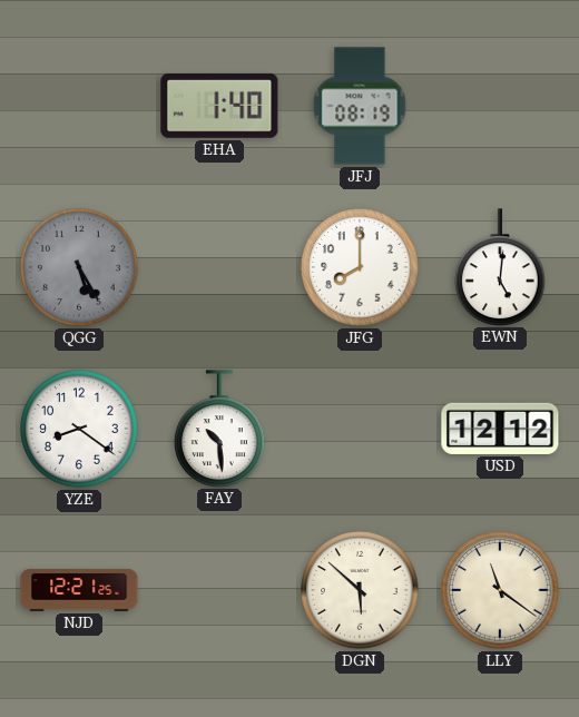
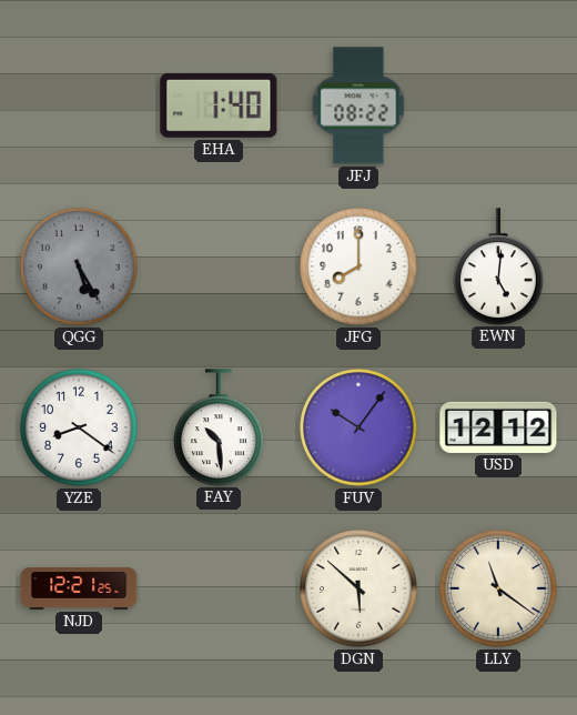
JFJ: 08:19 -> 08:22
FUV: none -> 10:06
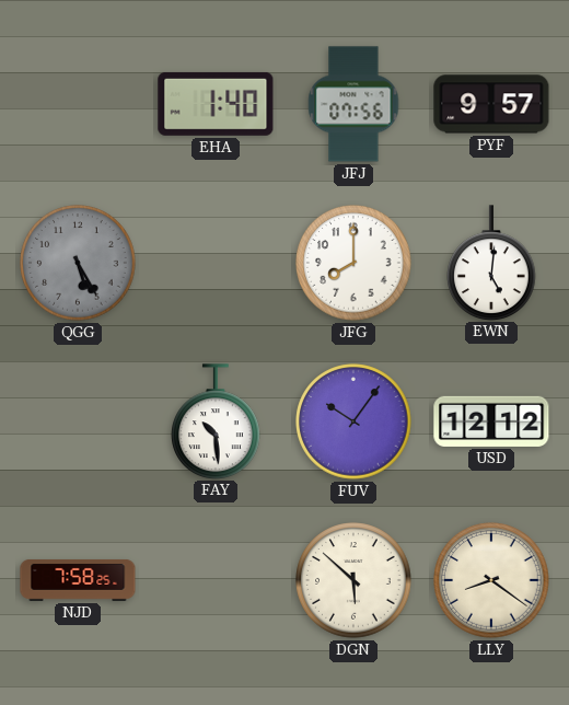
JFJ: 08:22 -> 07:56
PYF: none -> 9:57
YZE: 8:21 -> none
NJD: 12:21 -> 7:58
LLY: 11:21 -> 8:21
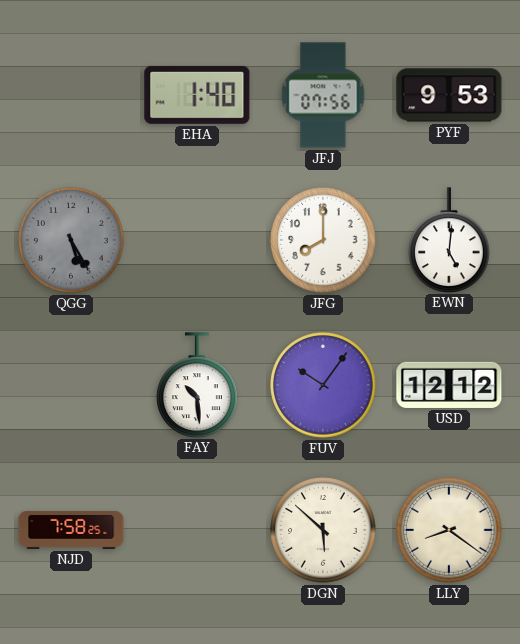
PYF: 9:57 -> 9:53
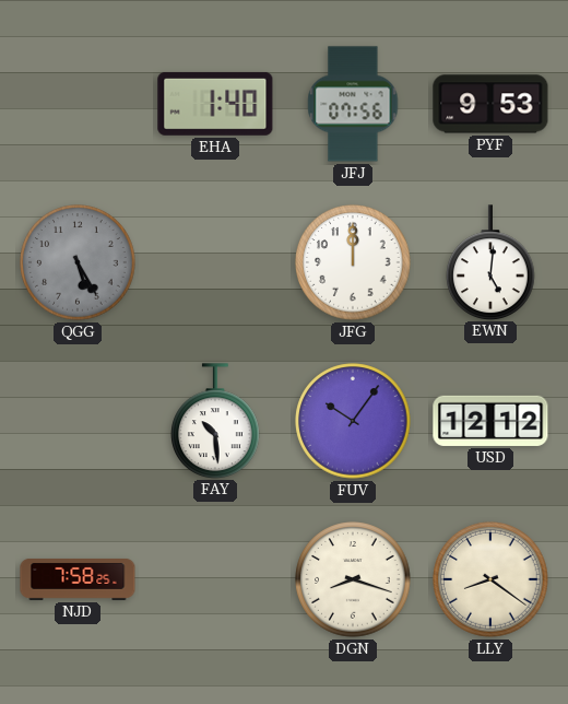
JFG: 8:00 -> 12:00
DGN: 5:52 -> 8:18
